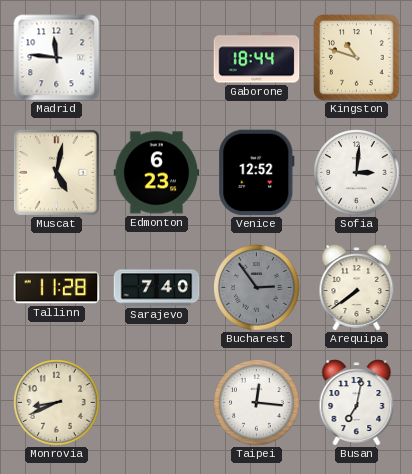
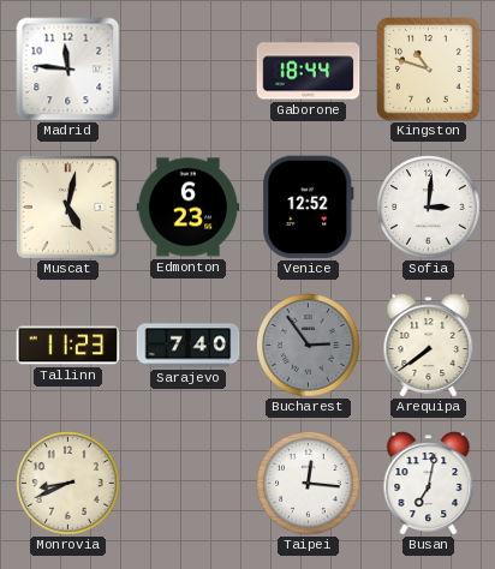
Tallinn: 11:28 -> 11:23
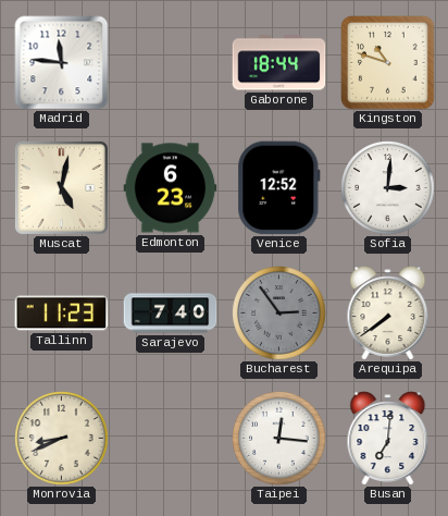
Busan: 7:02 -> 7:01
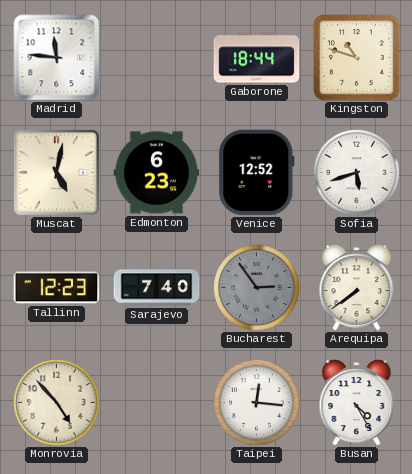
Sofia: 3:01 -> 5:42
Tallinn: 11:23 -> 12:23
Monrovia: 8:41 -> 4:53
Busan: 7:01 -> 4:25
